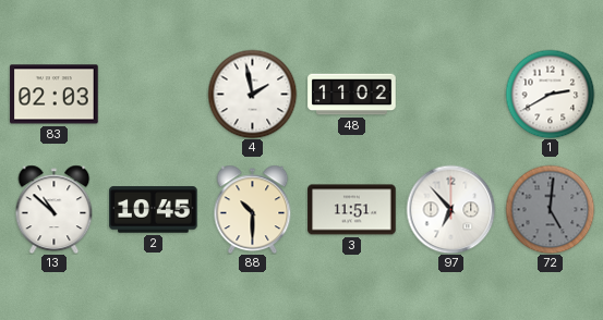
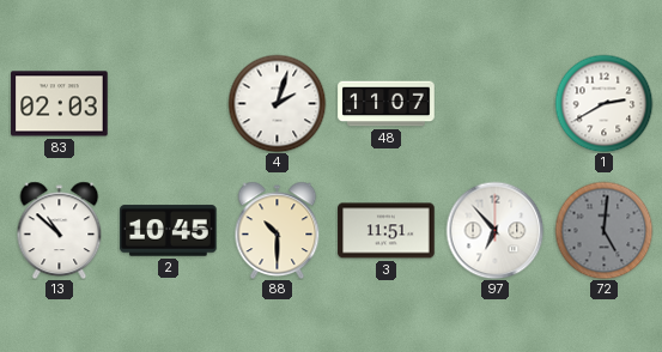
4: 1:58 -> 2:03
48: 11:02 -> 11:07
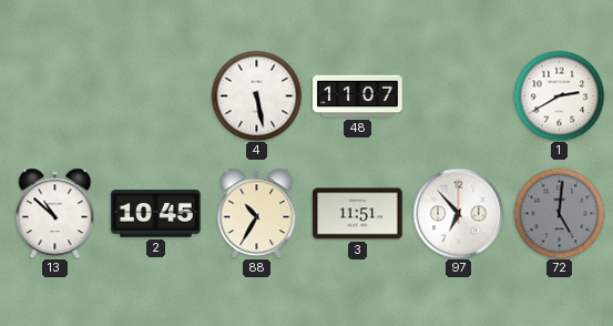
83: 02:03 -> none
4: 2:03 -> 5:28
88: 10:30 -> 10:35
